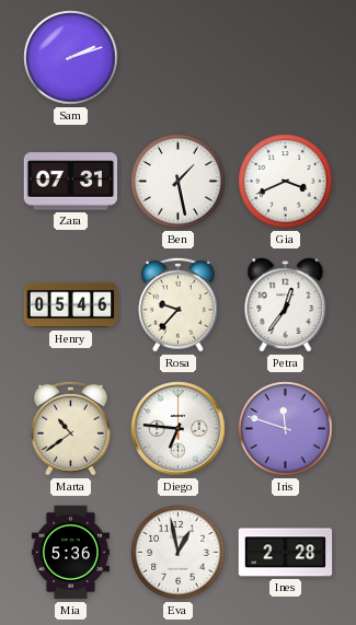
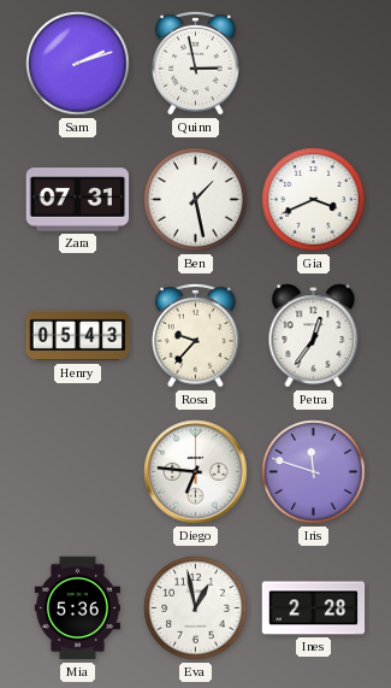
Quinn: none -> 2:58
Henry: 05:46 -> 05:43
Marta: 10:39 -> none
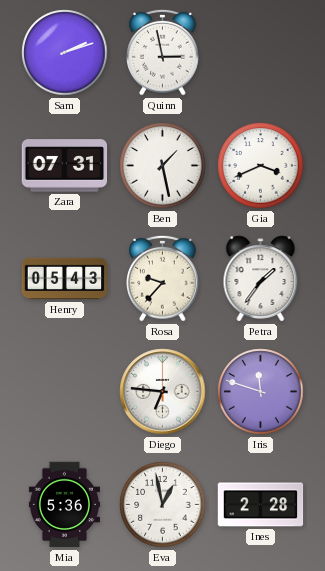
Petra: 12:36 -> 1:36
